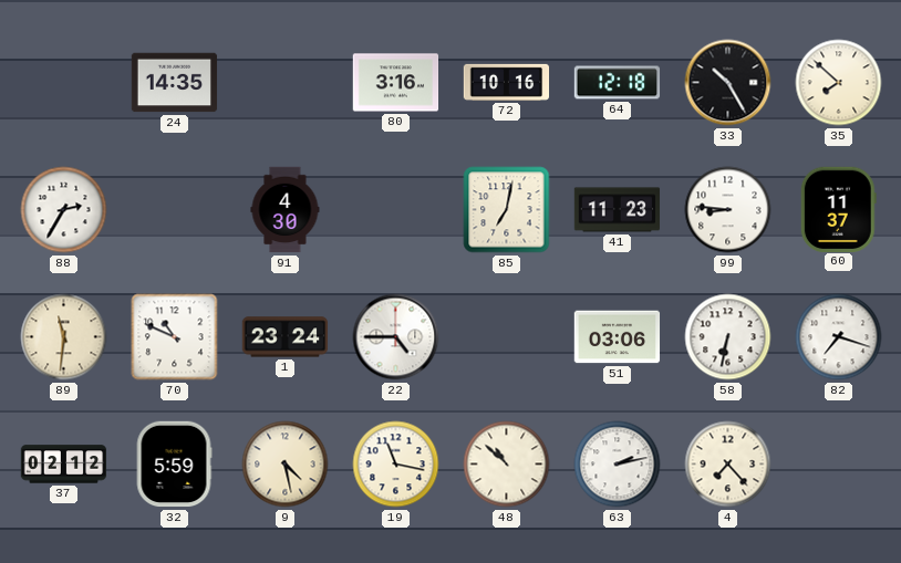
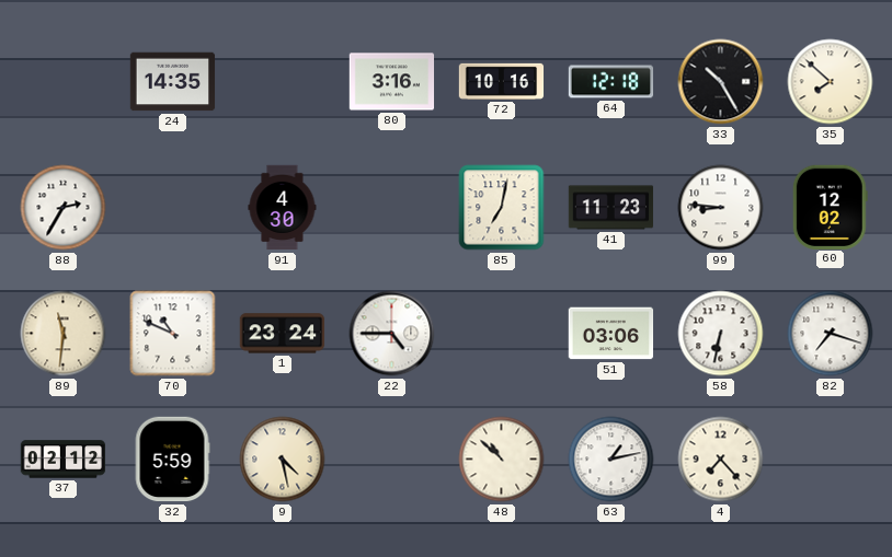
60: 11:37 -> 12:02
19: 11:17 -> none
63: 2:13 -> 1:13
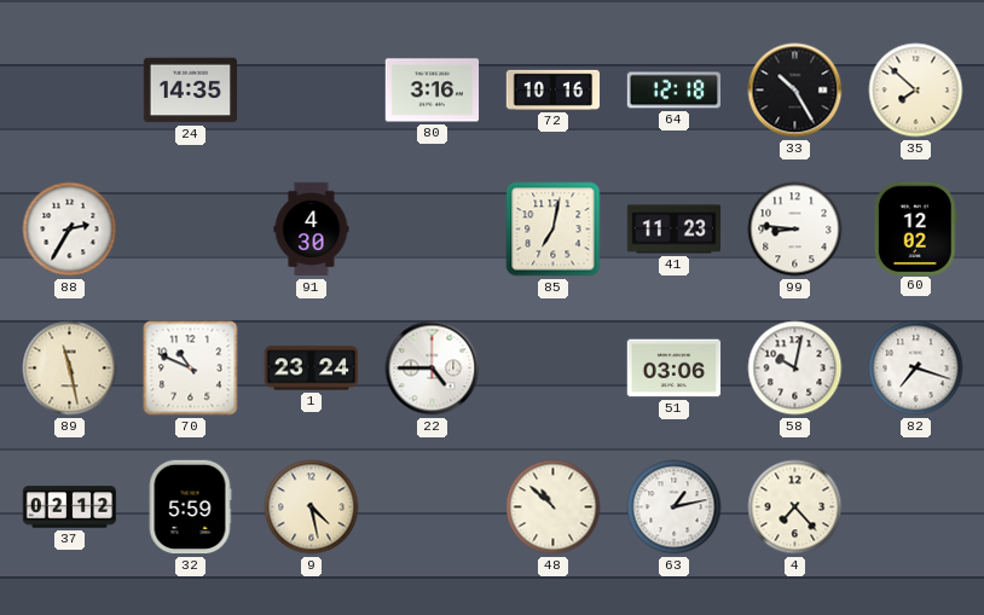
89: 11:31 -> 11:28
58: 6:32 -> 10:02
